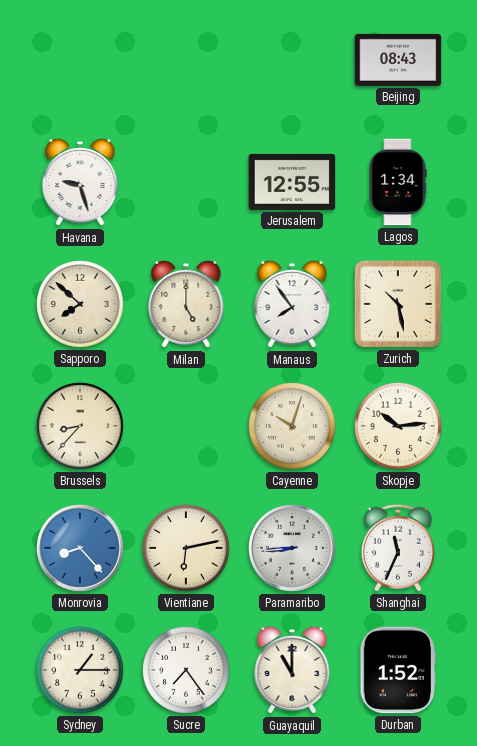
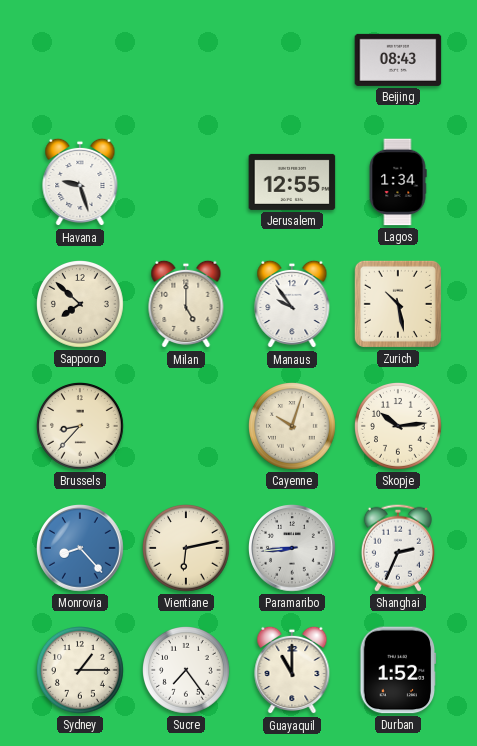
Manaus: 7:54 -> 9:54
Shanghai: 11:34 -> 2:34
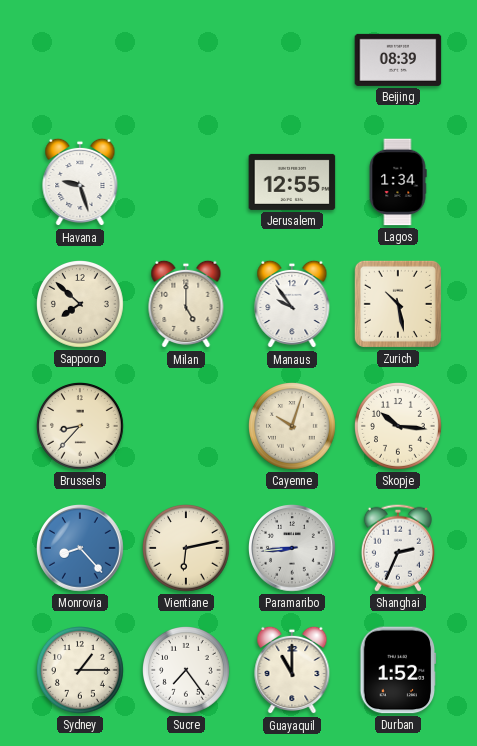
Beijing: 08:43 -> 08:39
Skopje: 10:14 -> 10:16
